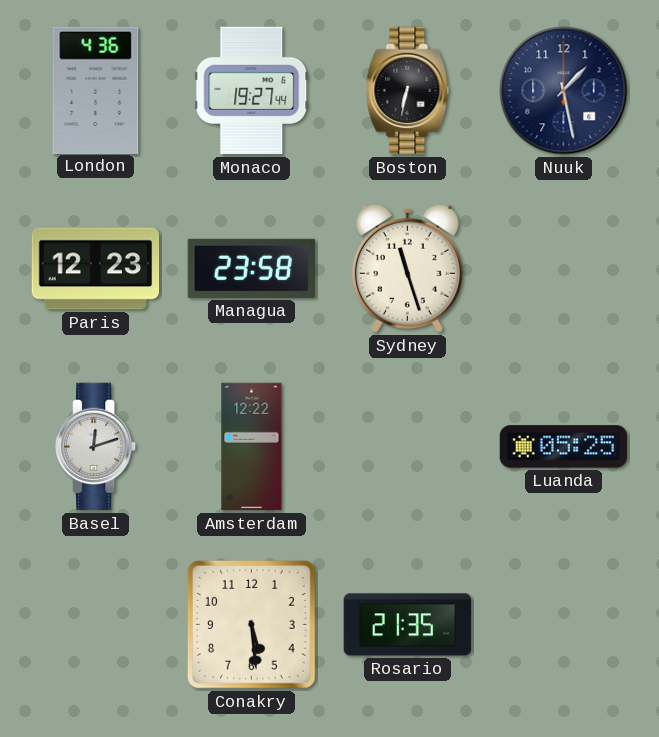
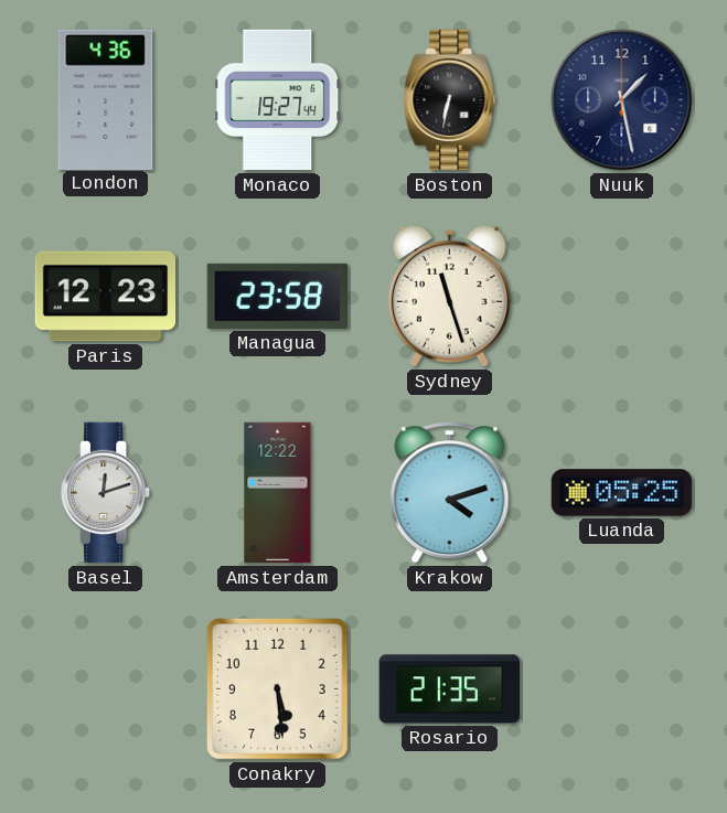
Krakow: none -> 4:12
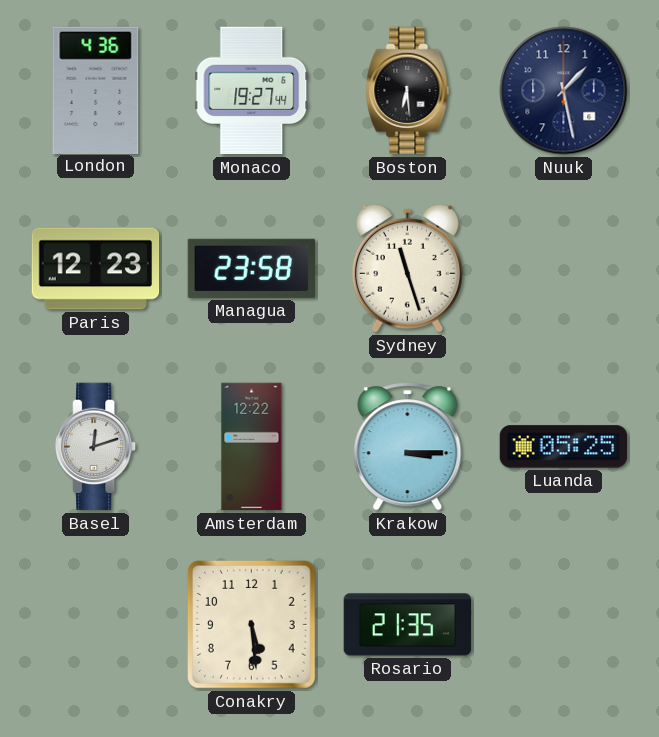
Boston: 6:32 -> 6:29
Krakow: 4:12 -> 3:15
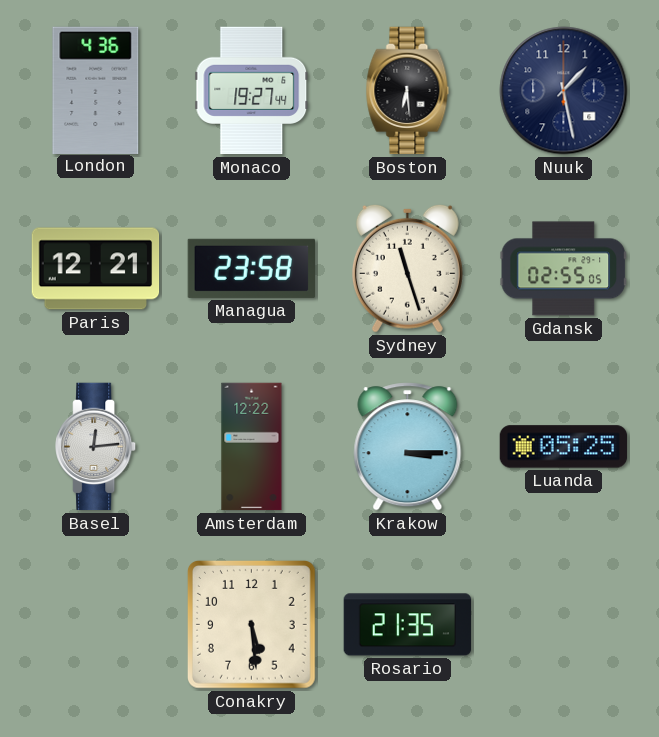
Paris: 12:23 -> 12:21
Gdansk: none -> 02:55
Basel: 12:12 -> 12:14
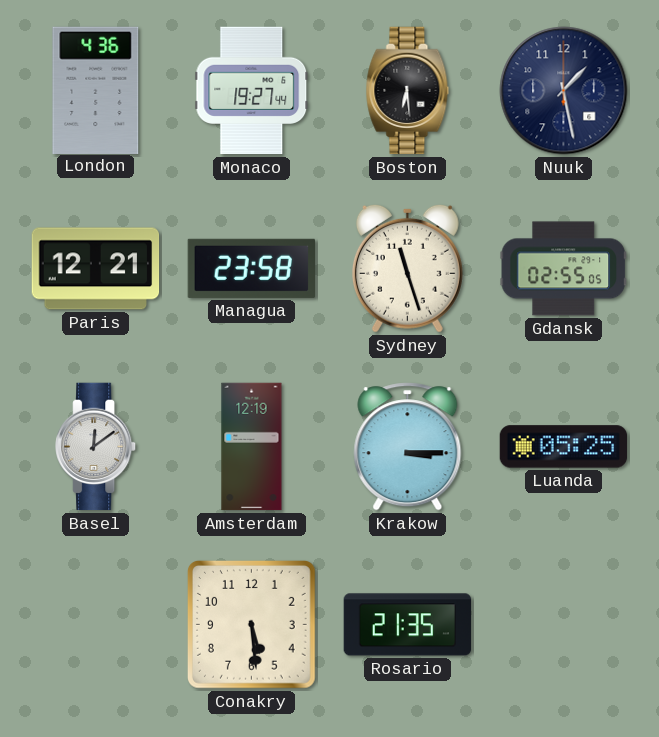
Basel: 12:14 -> 12:09
Amsterdam: 12:22 -> 12:19
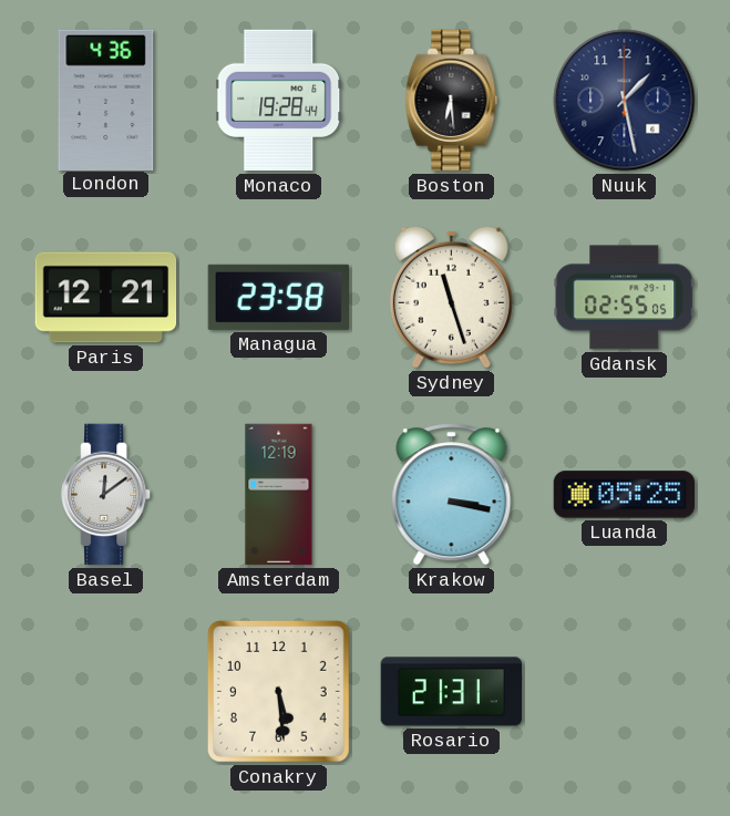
Monaco: 19:27 -> 19:28
Krakow: 3:15 -> 3:17
Rosario: 21:35 -> 21:31
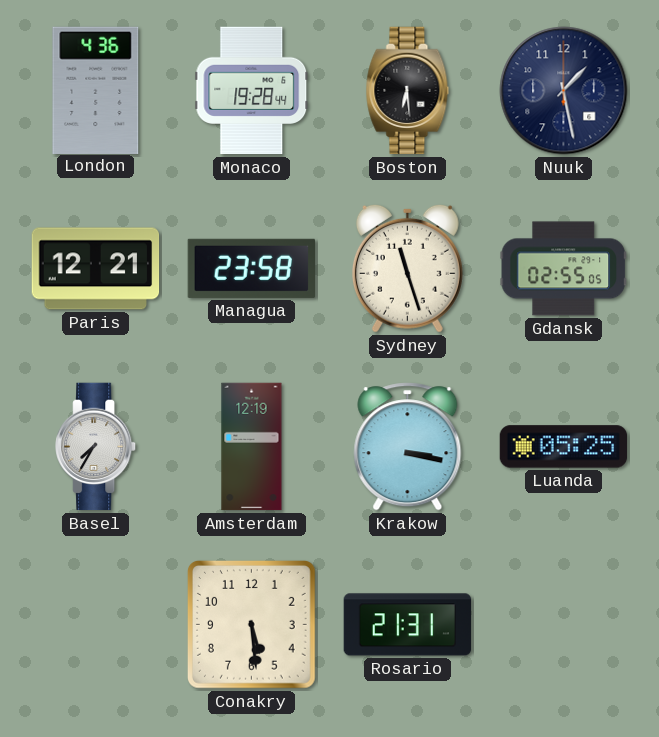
Basel: 12:09 -> 7:35
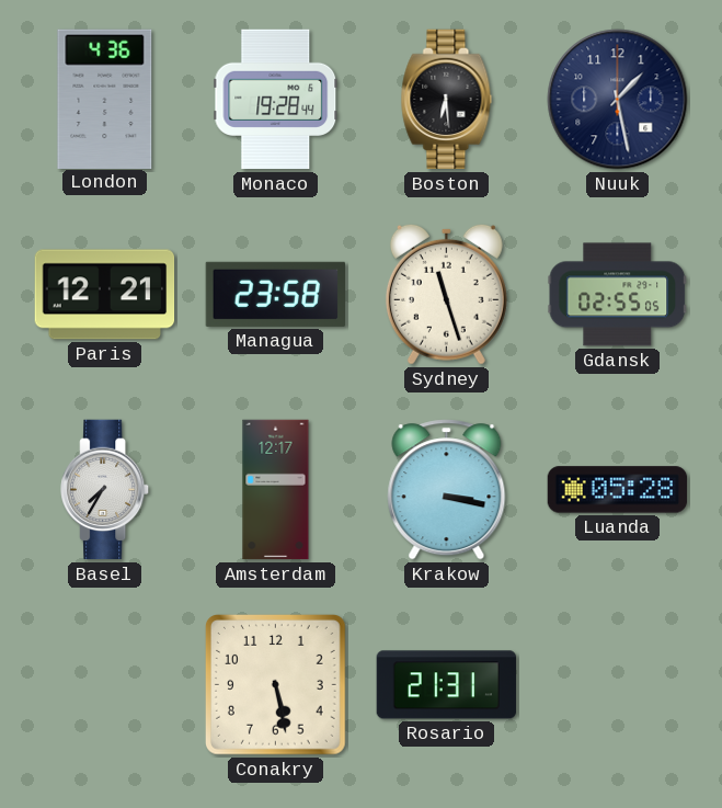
Amsterdam: 12:19 -> 12:17
Luanda: 05:25 -> 05:28
Conakry: 5:29 -> 5:28
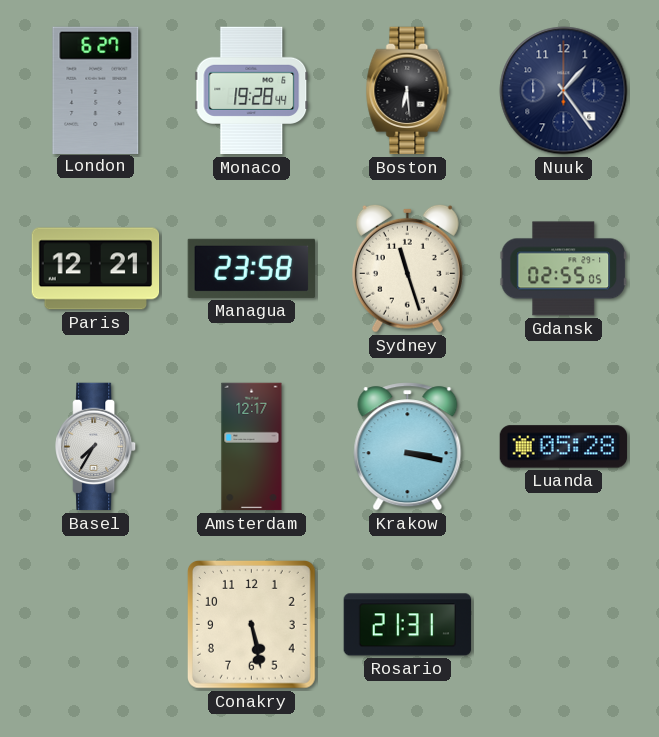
London: 4:36 -> 6:27
Nuuk: 1:28 -> 1:24
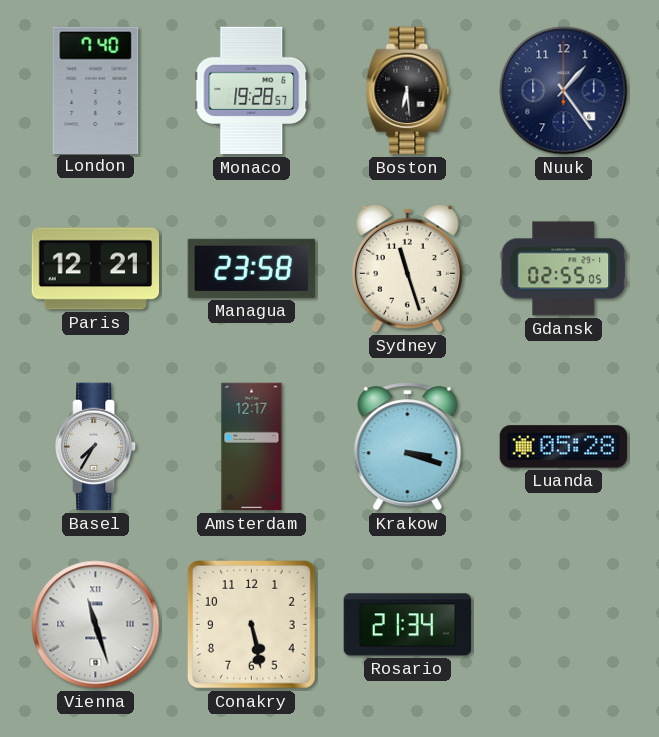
London: 6:27 -> 7:40
Monaco: 19:28:44 -> 19:28:57
Krakow: 3:17 -> 3:18
Vienna: none -> 11:27
Rosario: 21:31 -> 21:34
